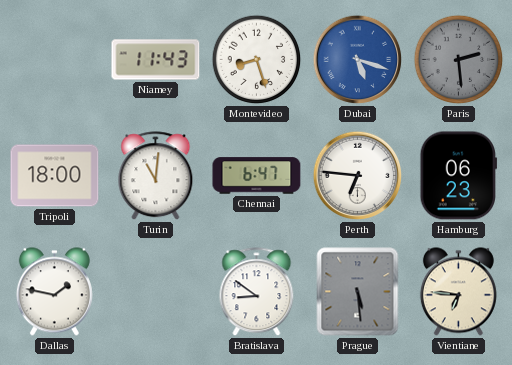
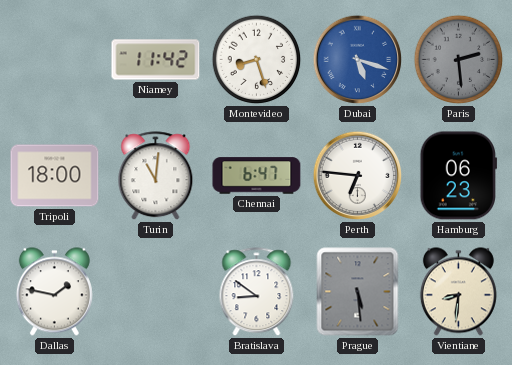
Niamey: 11:43 -> 11:42
Vientiane: 6:46 -> 8:31
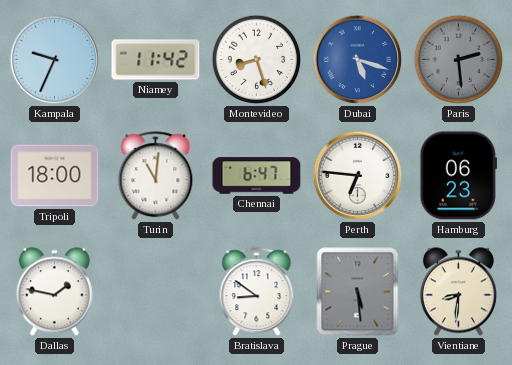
Kampala: none -> 9:34
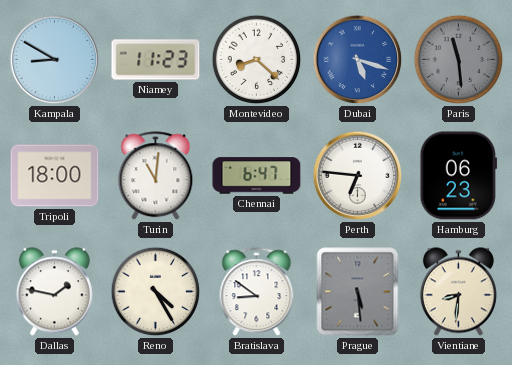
Kampala: 9:34 -> 8:50
Niamey: 11:42 -> 11:23
Montevideo: 8:27 -> 8:22
Paris: 2:29 -> 11:29
Reno: none -> 4:25
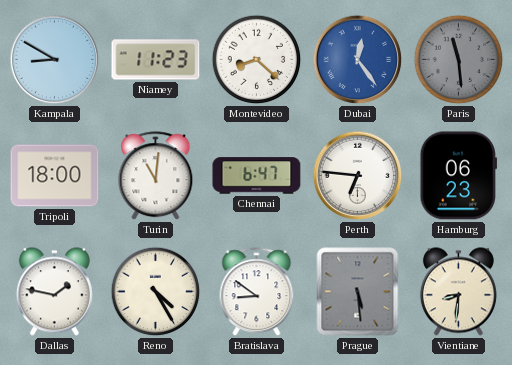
Dubai: 5:18 -> 12:24
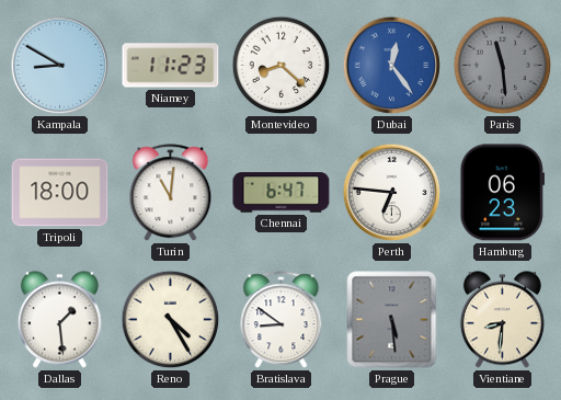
Dallas: 1:47 -> 1:29
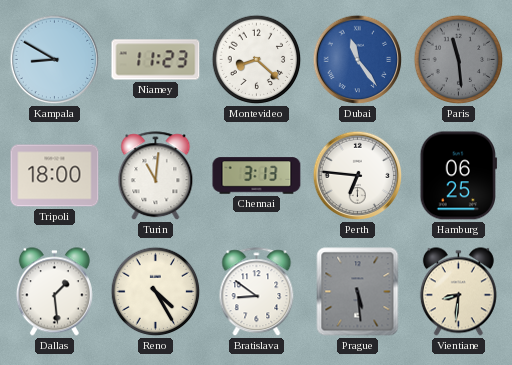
Dubai: 12:24 -> 11:24
Chennai: 6:47 -> 3:13
Hamburg: 06:23 -> 06:25
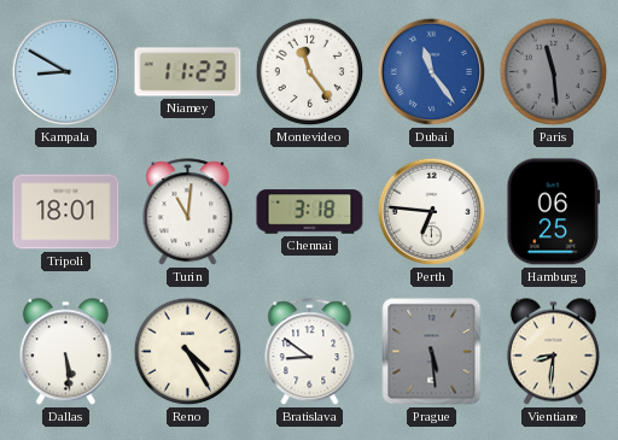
Montevideo: 8:22 -> 11:24
Tripoli: 18:00 -> 18:01
Chennai: 3:13 -> 3:18
Dallas: 1:29 -> 5:29
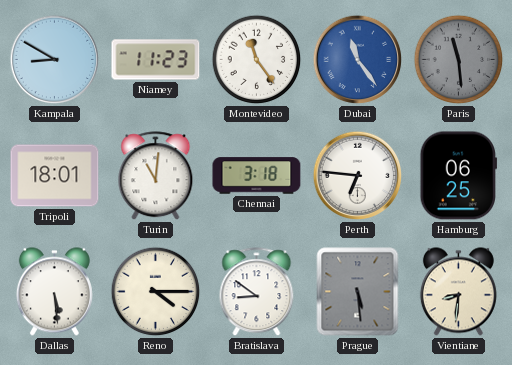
Reno: 4:25 -> 4:15
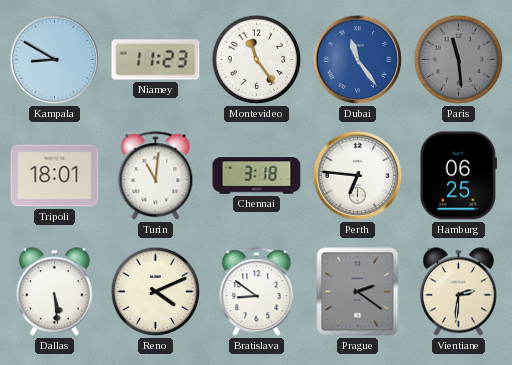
Reno: 4:15 -> 4:11
Prague: 5:29 -> 2:21
Vientiane: 8:31 -> 2:31
